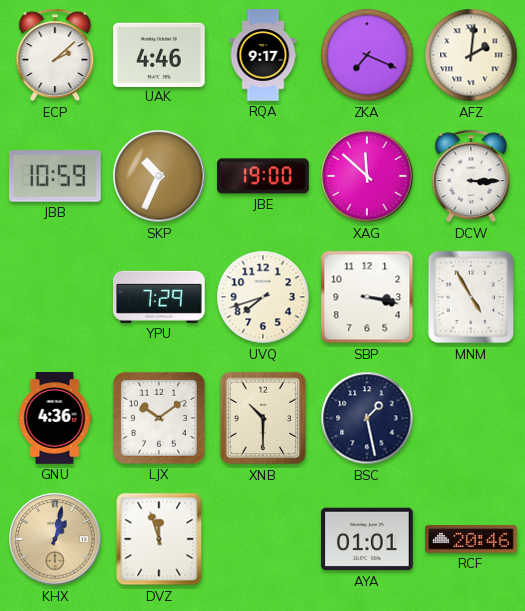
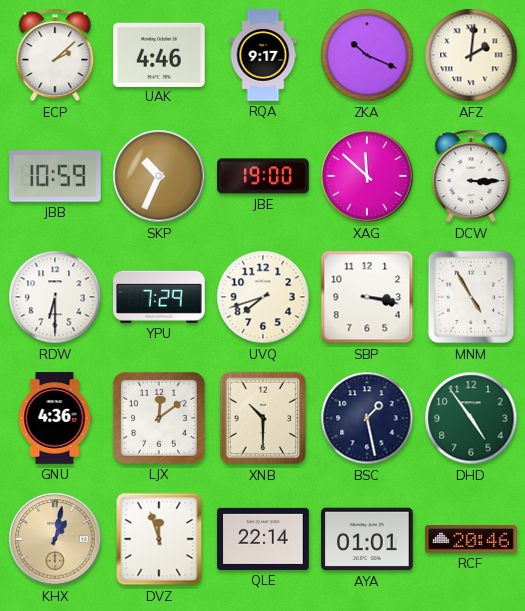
ZKA: 7:19 -> 10:19
RDW: none -> 6:30
LJX: 10:09 -> 12:09
DHD: none -> 4:54
QLE: none -> 22:14
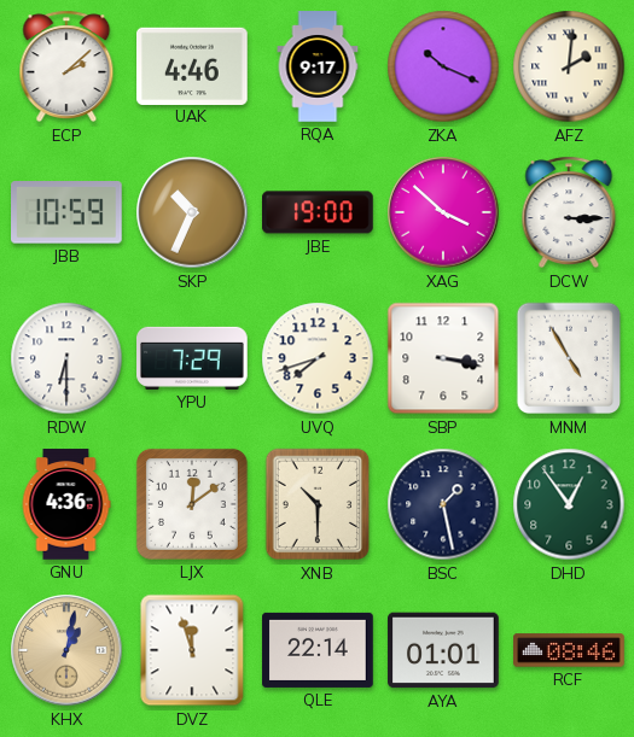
XAG: 11:52 -> 3:52
DHD: 4:54 -> 12:54
RCF: 20:46 -> 08:46
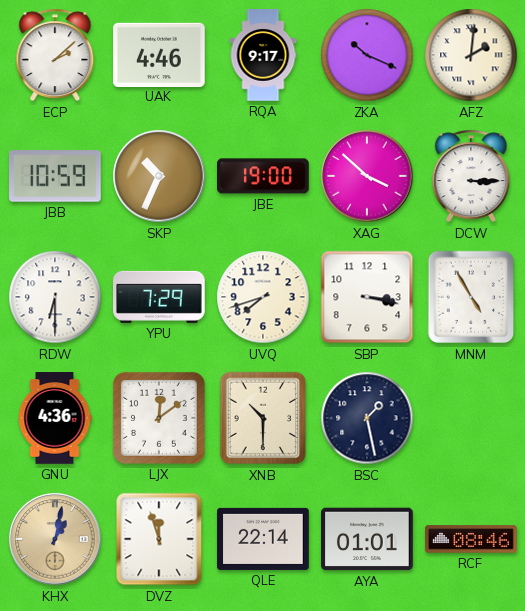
DHD: 12:54 -> none
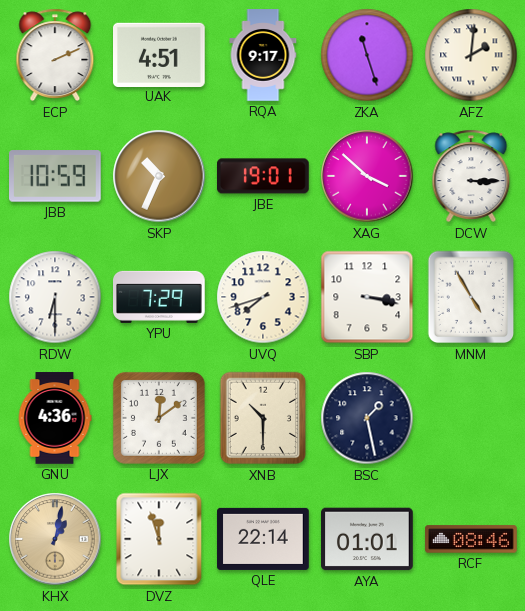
ECP: 2:08 -> 2:11
UAK: 4:46 -> 4:51
ZKA: 10:19 -> 11:27
JBE: 19:00 -> 19:01
